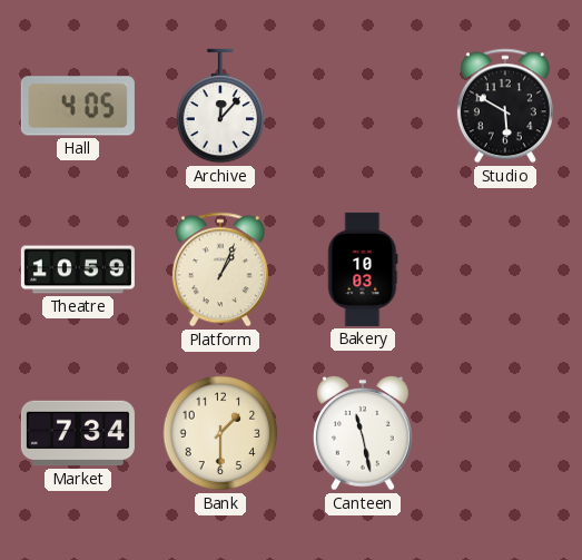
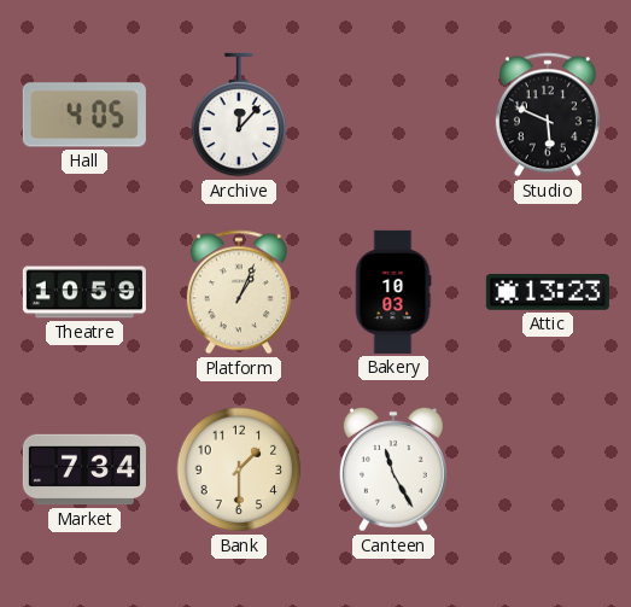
Studio: 5:50 -> 5:49
Attic: none -> 13:23
Canteen: 11:28 -> 11:25
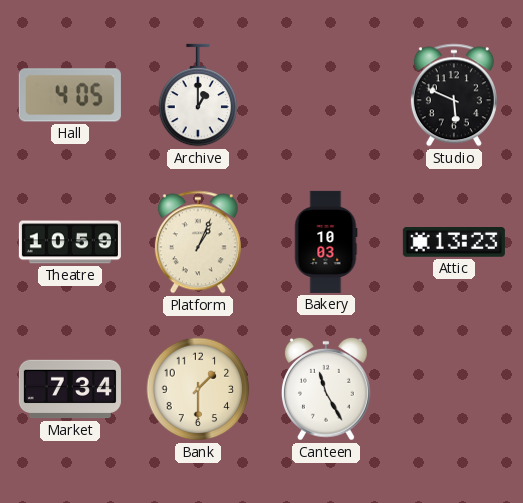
Archive: 12:07 -> 1:00
